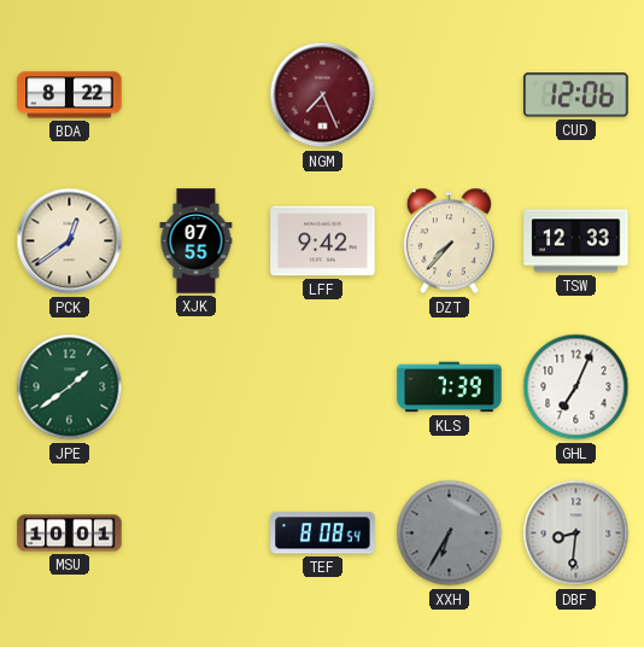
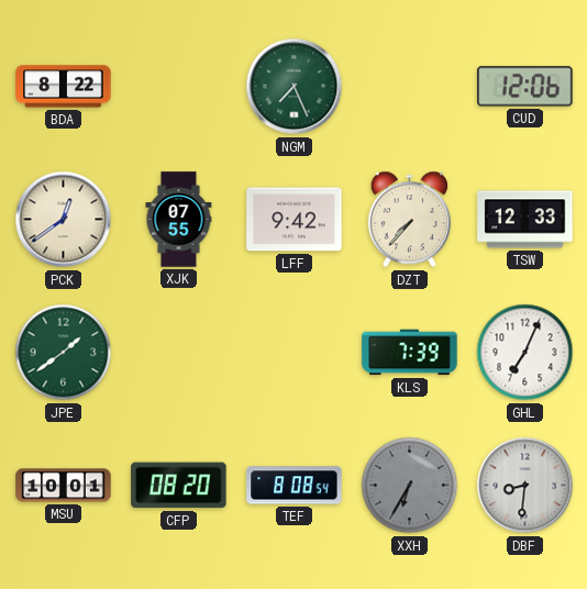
NGM dial: burgundy -> green
CFP: none -> 08:20
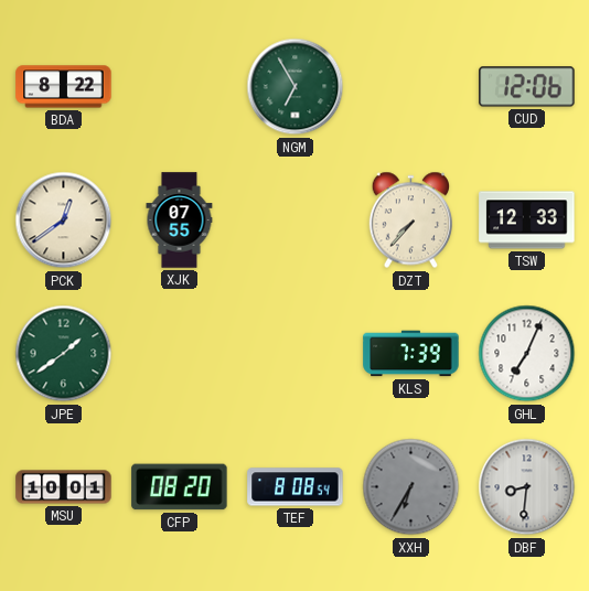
NGM: 7:26 -> 6:55
LFF: 9:42 -> none
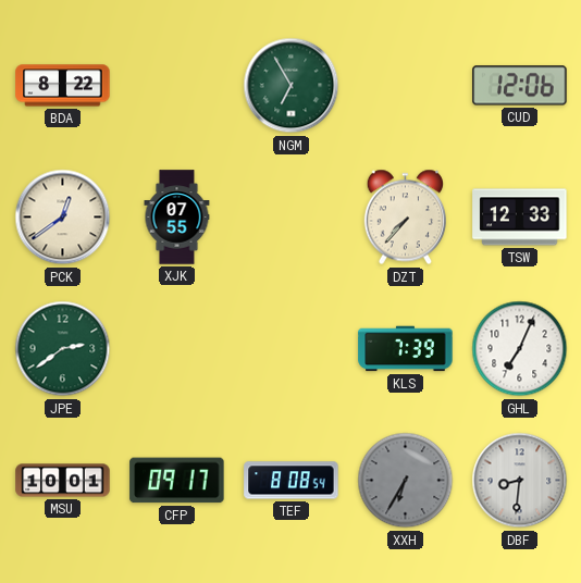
JPE: 1:39 -> 2:39
CFP: 08:20 -> 09:17
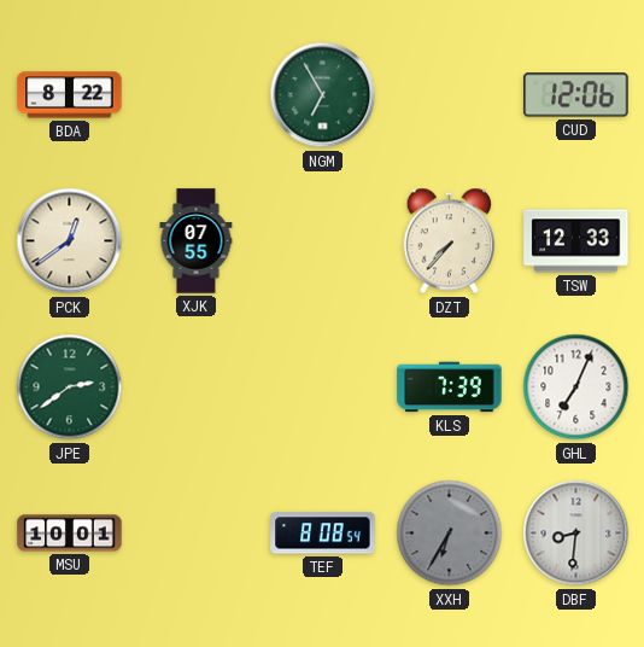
CFP: 09:17 -> none
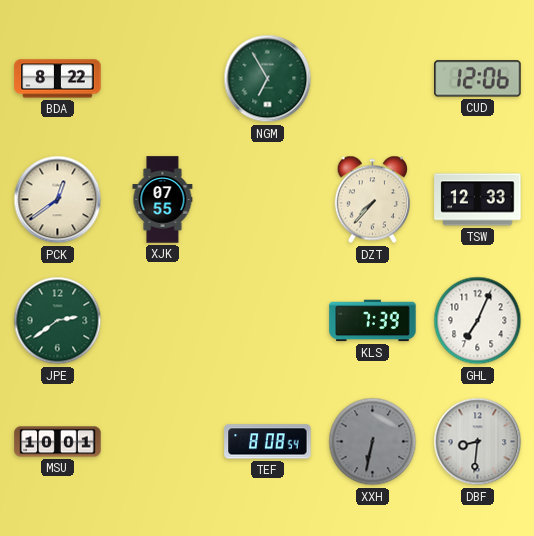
XXH: 6:35 -> 6:32
